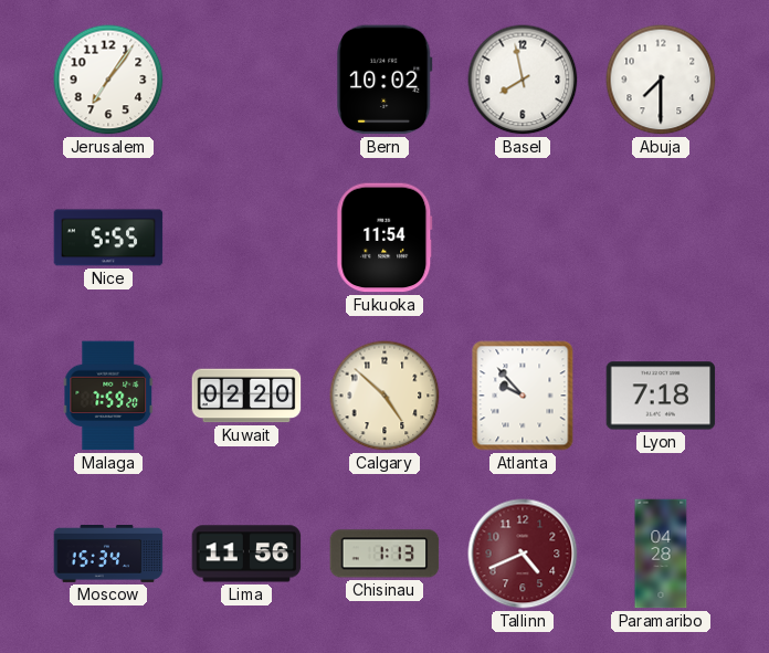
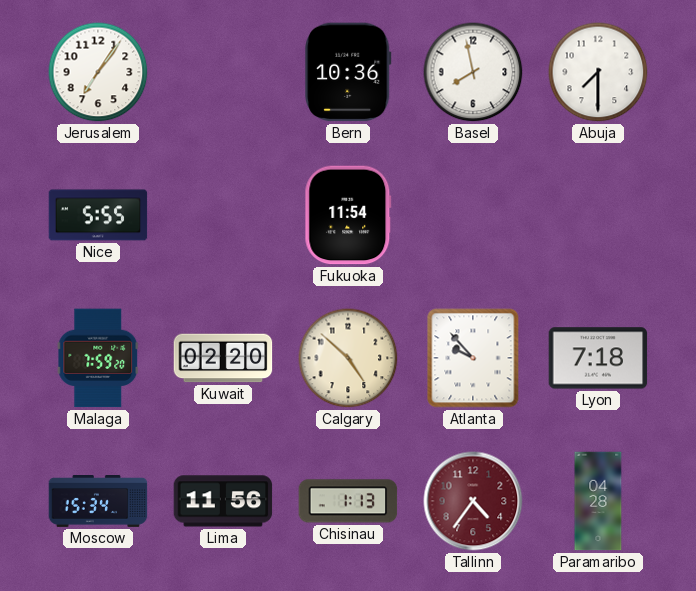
Bern: 10:02 -> 10:36
Tallinn: 4:41 -> 4:36
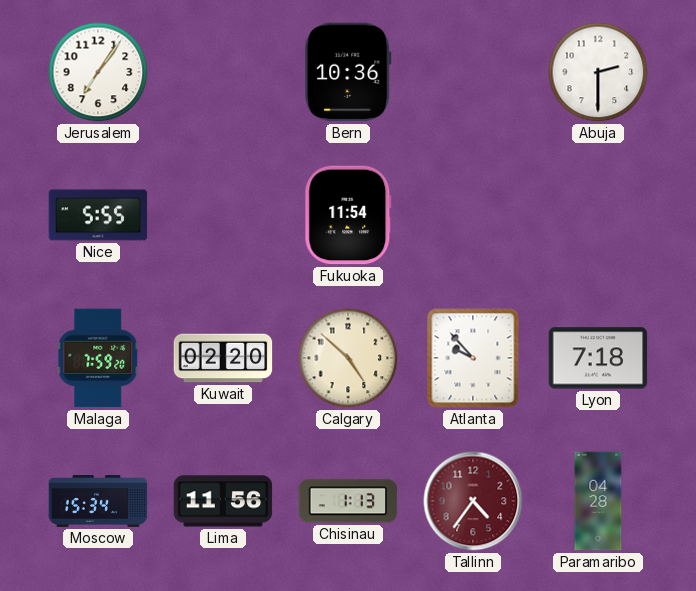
Basel: 7:58 -> none
Abuja: 7:30 -> 2:30
